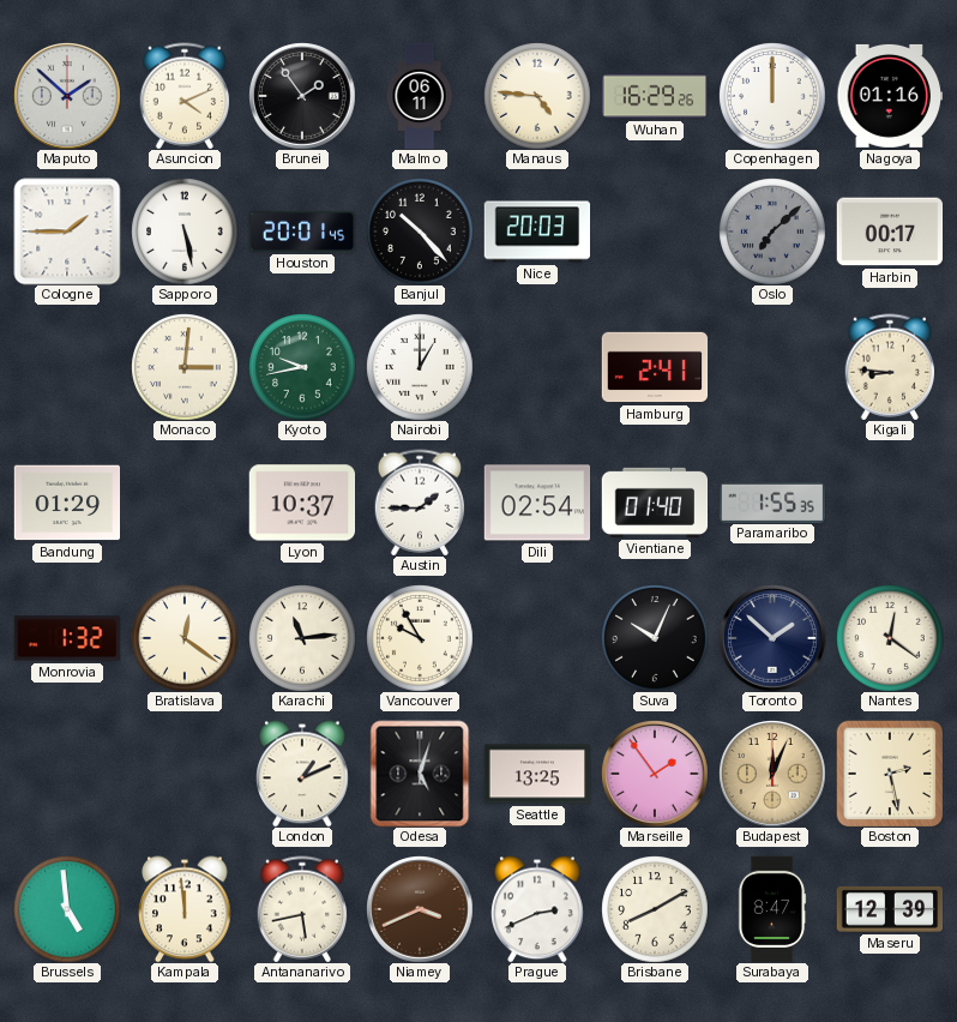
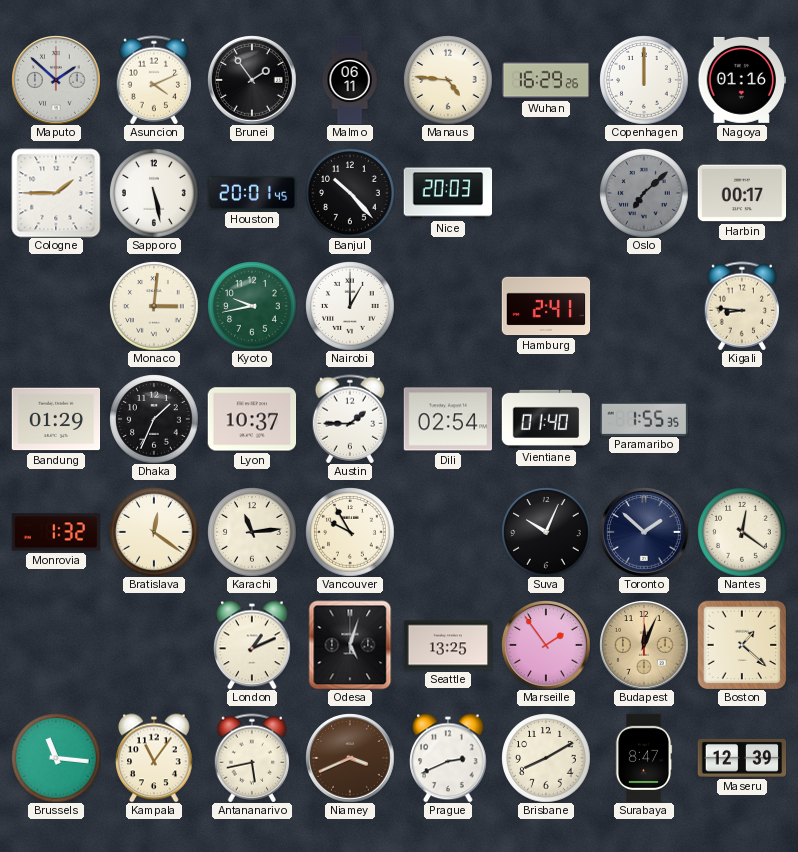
Dhaka: none -> 1:34
Boston: 2:28 -> 1:22
Brussels: 4:59 -> 11:16
Kampala: 11:59 -> 11:06
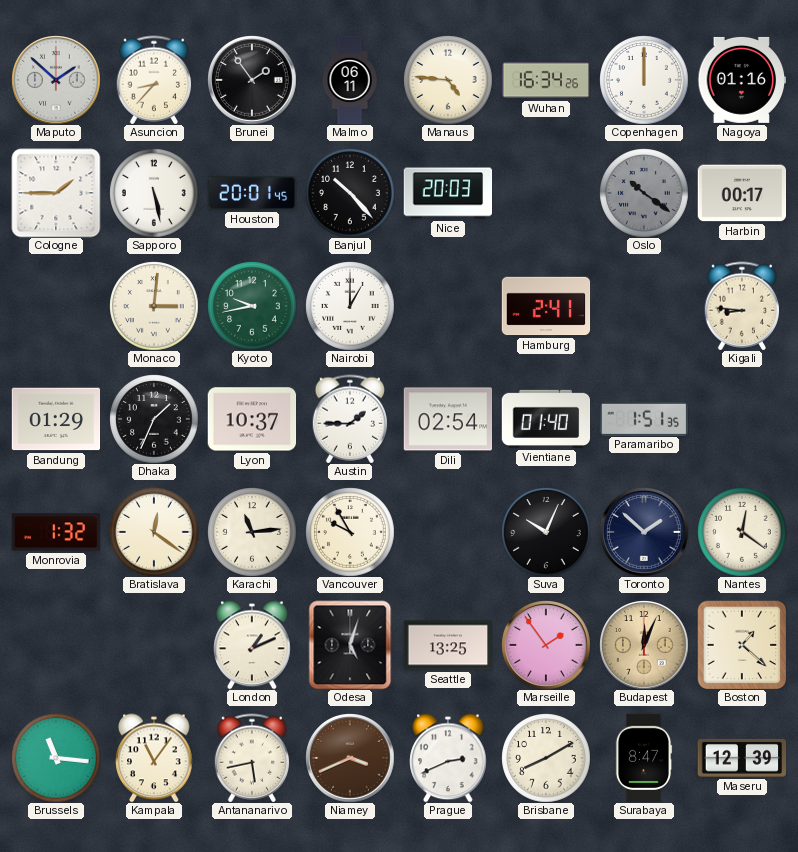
Asuncion: 4:11 -> 8:37
Wuhan: 16:29 -> 16:34
Oslo: 7:08 -> 10:21
Paramaribo: 1:55 -> 1:51
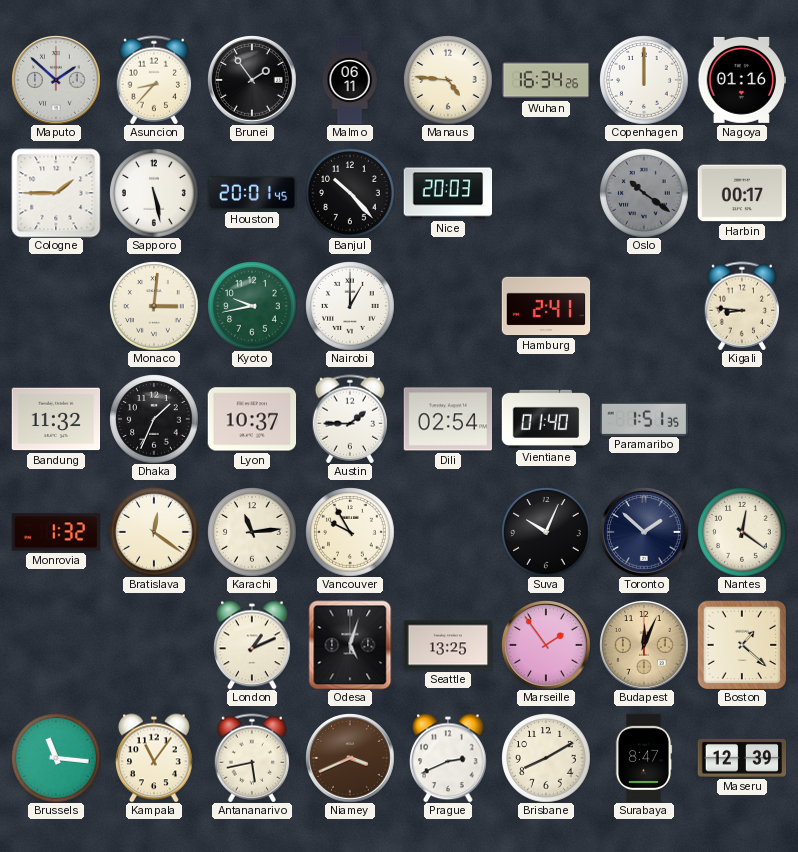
Bandung: 01:29 -> 11:32
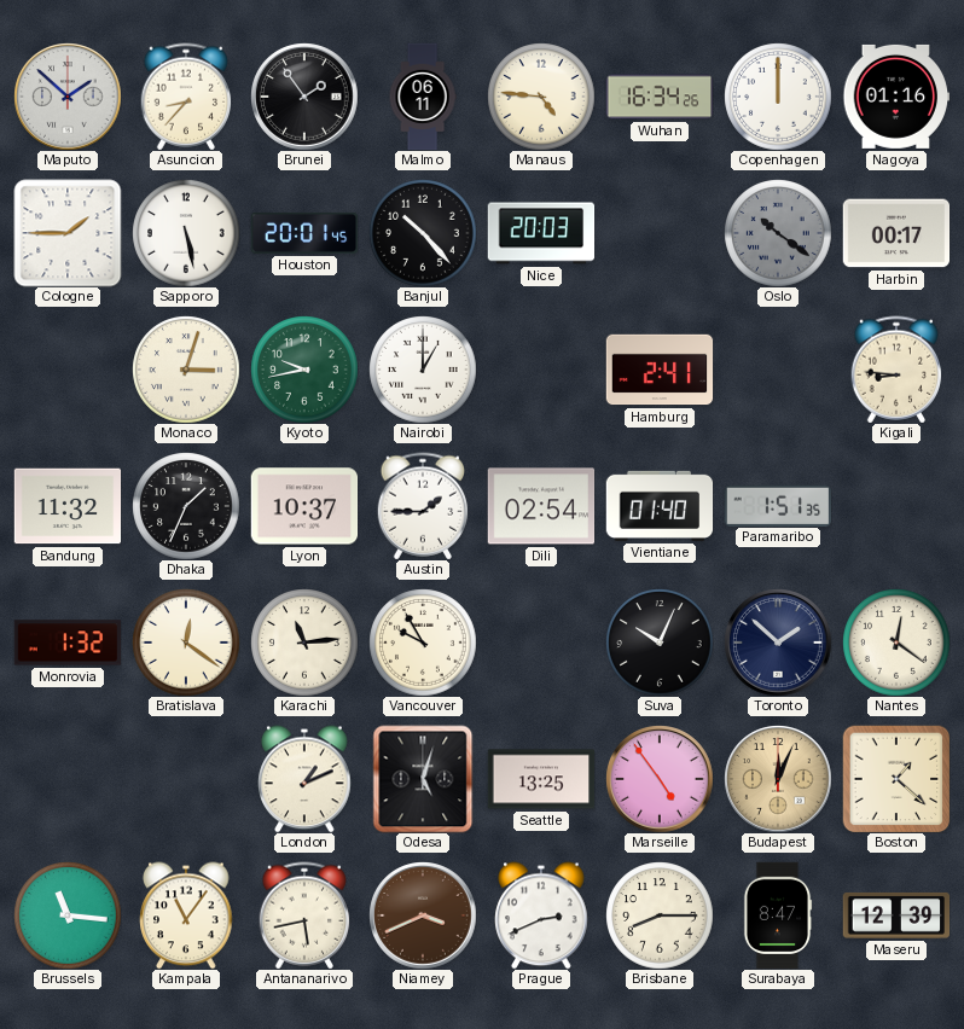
Monaco: 3:01 -> 3:03
Marseille: 1:54 -> 4:54
Brisbane: 8:10 -> 8:15
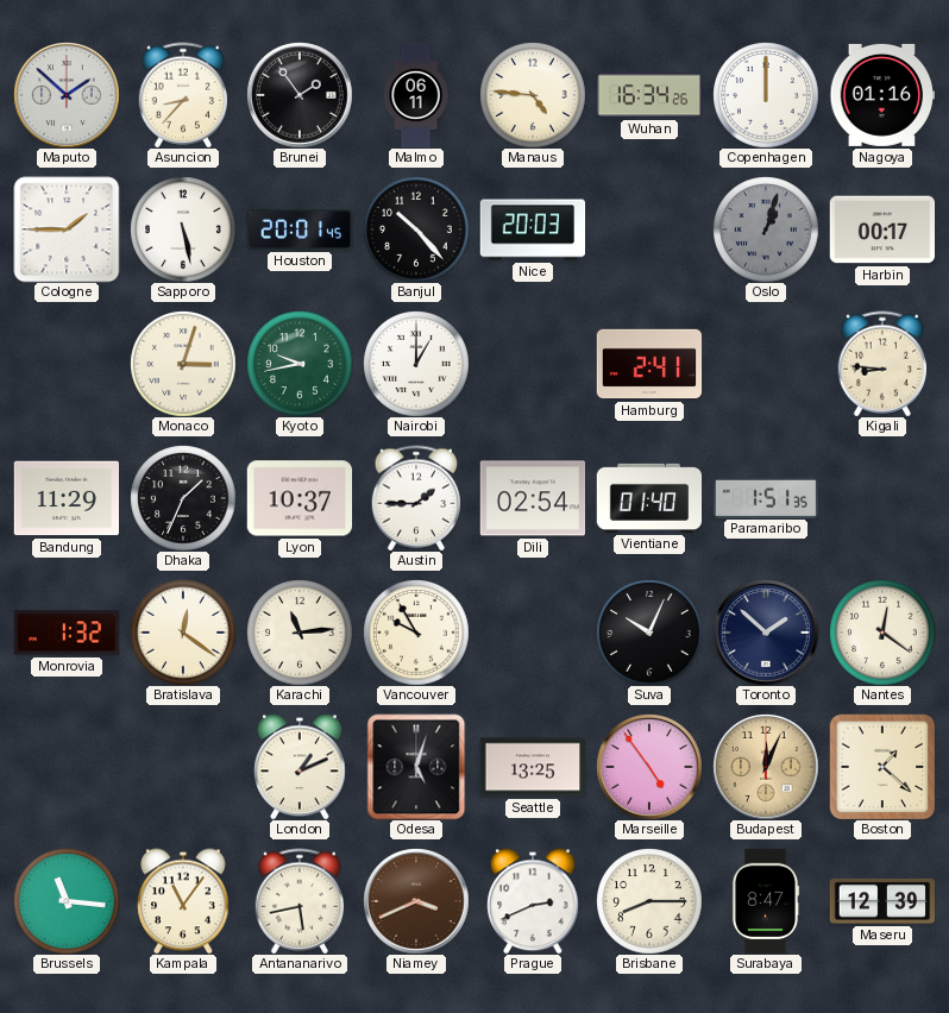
Oslo: 10:21 -> 1:03
Bandung: 11:32 -> 11:29
